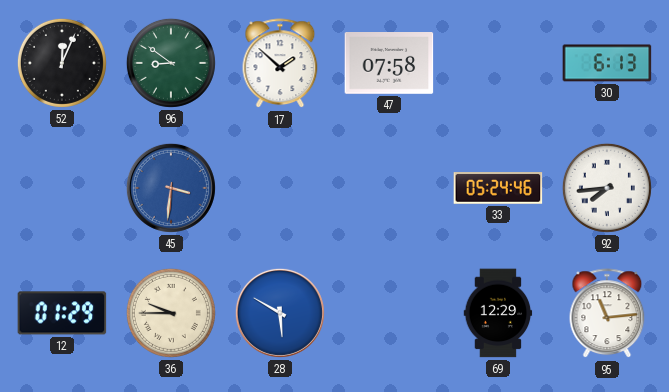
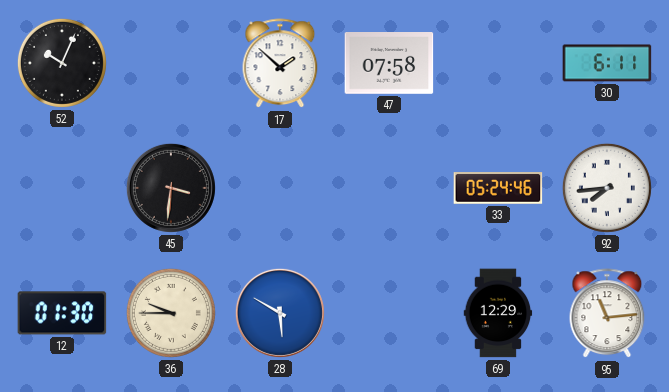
52: 12:04 -> 10:04
96: 8:51 -> none
30: 6:13 -> 6:11
45 dial: blue -> black
12: 01:29 -> 01:30
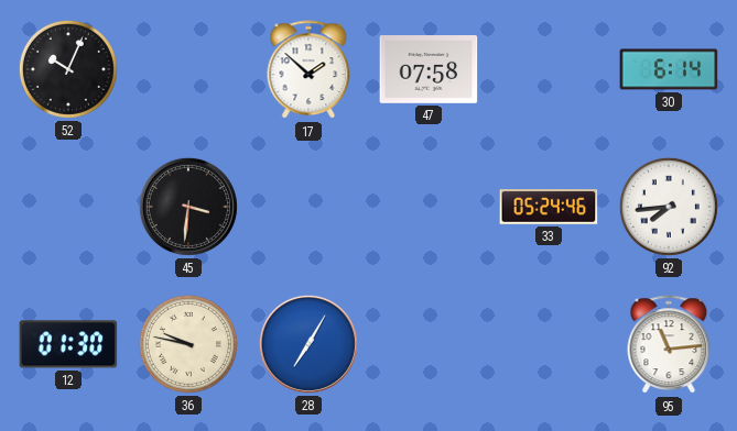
30: 6:11 -> 6:14
36: 9:45 -> 9:47
28: 5:50 -> 7:05
69: 12:29 -> none
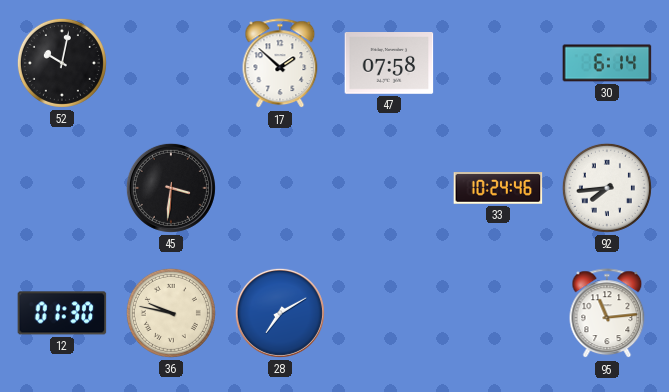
52: 10:04 -> 10:02
33: 05:24 -> 10:24
28: 7:05 -> 7:10
